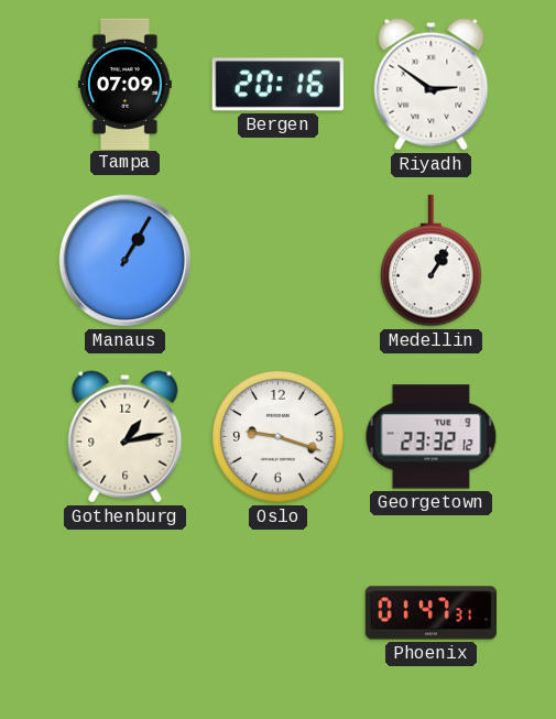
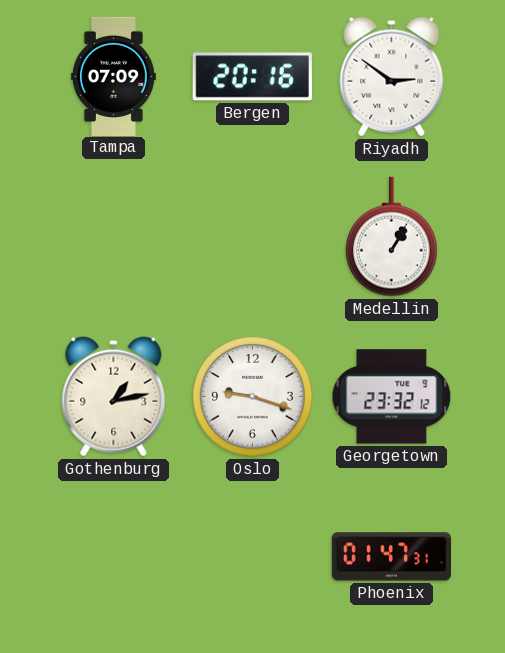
Manaus: 1:05 -> none
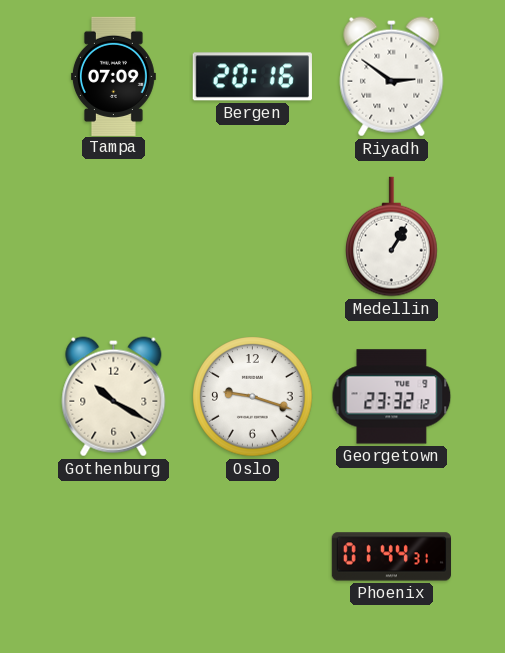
Gothenburg: 1:13 -> 10:20
Phoenix: 01:47 -> 01:44
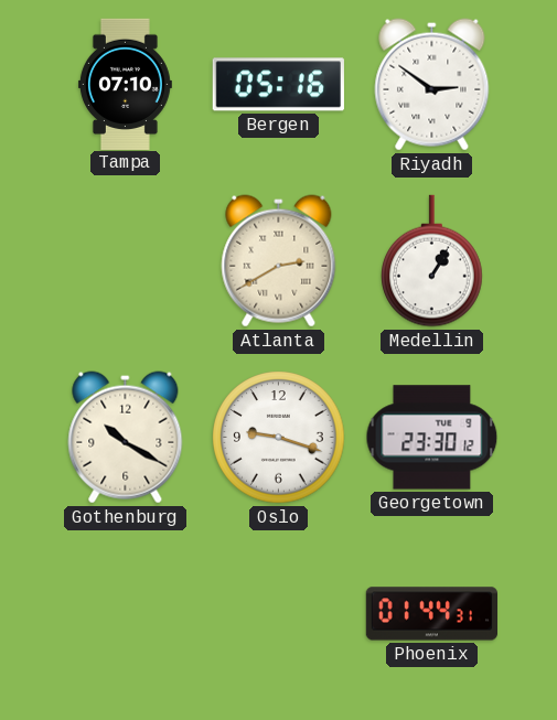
Tampa: 07:09 -> 07:10
Bergen: 20:16 -> 05:16
Atlanta: none -> 2:40
Georgetown: 23:32 -> 23:30
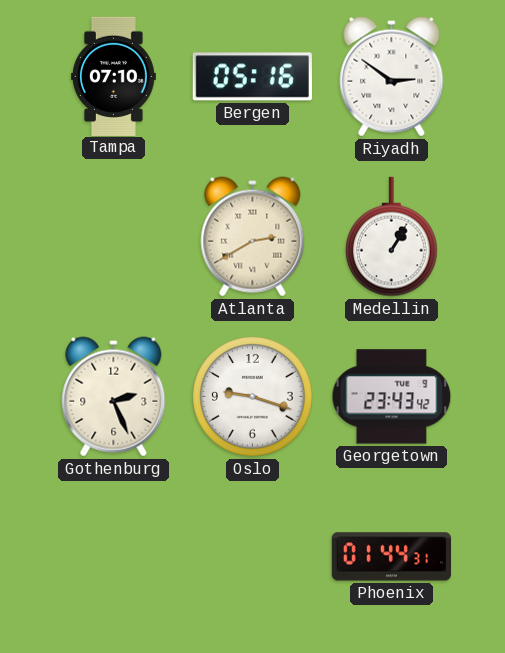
Gothenburg: 10:20 -> 2:26
Georgetown: 23:30 -> 23:43
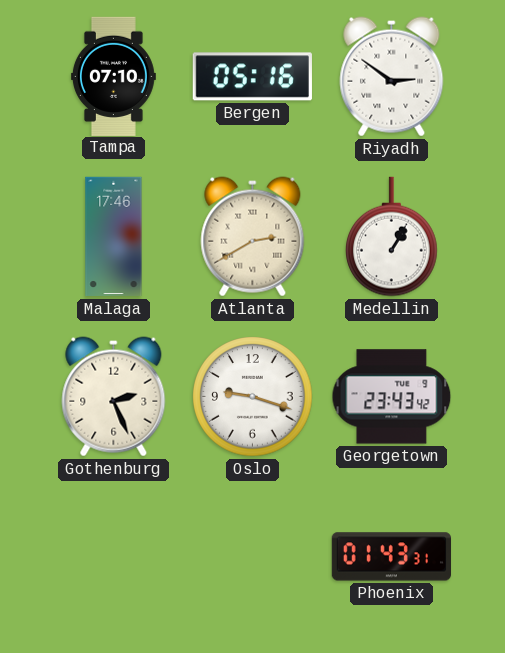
Malaga: none -> 17:46
Phoenix: 01:44 -> 01:43
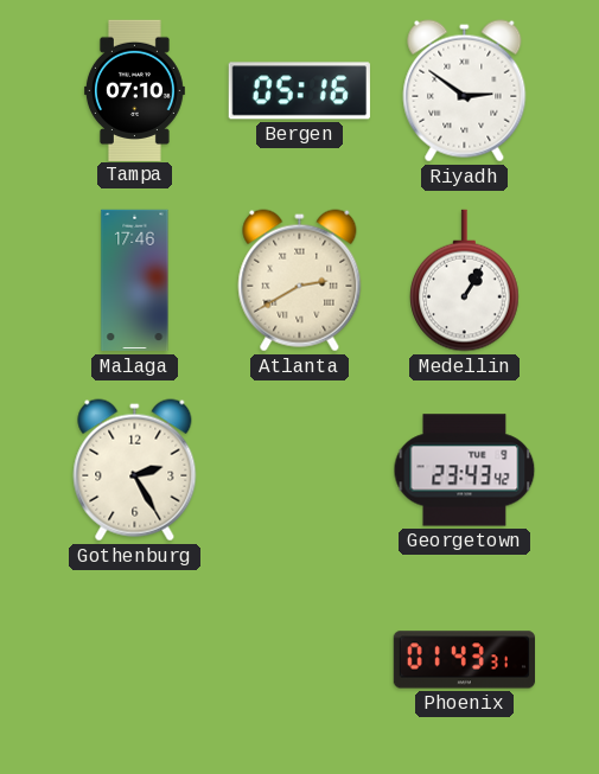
Gothenburg: 2:26 -> 2:25
Oslo: 9:18 -> none
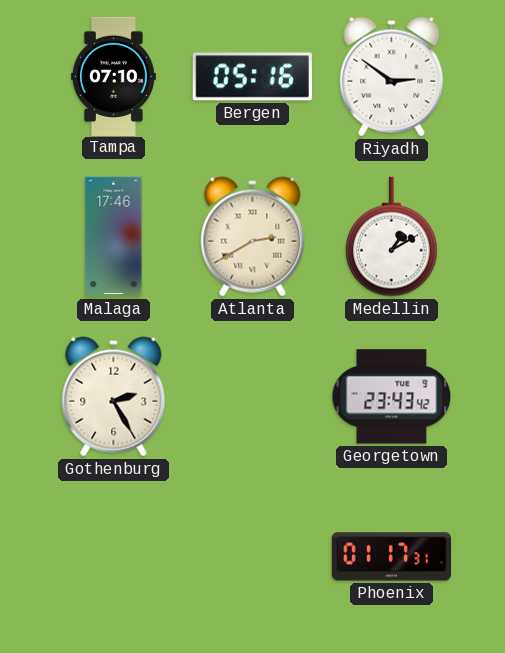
Medellin: 1:05 -> 1:10
Phoenix: 01:43 -> 01:17
